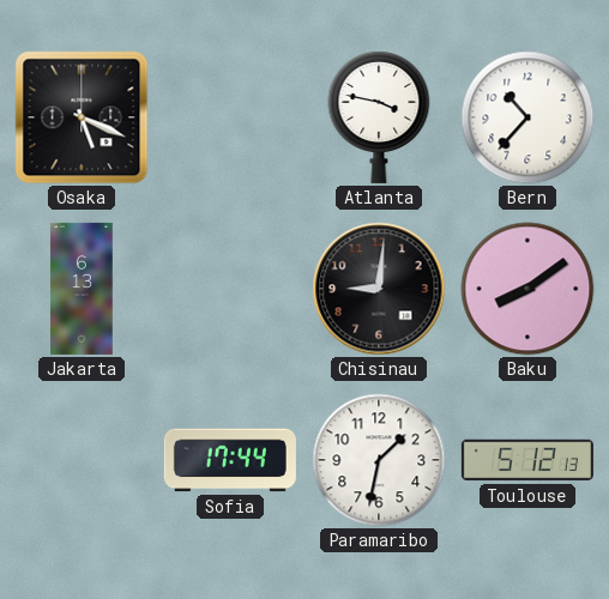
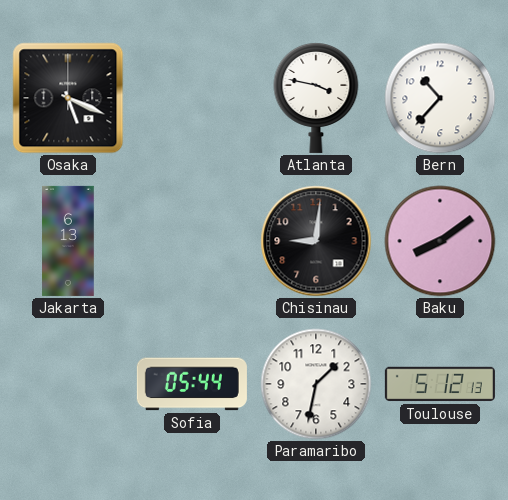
Sofia: 17:44 -> 05:44
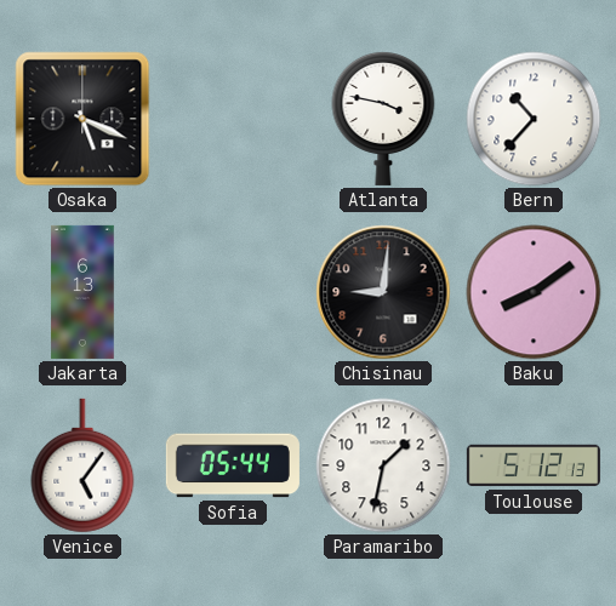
Venice: none -> 5:06
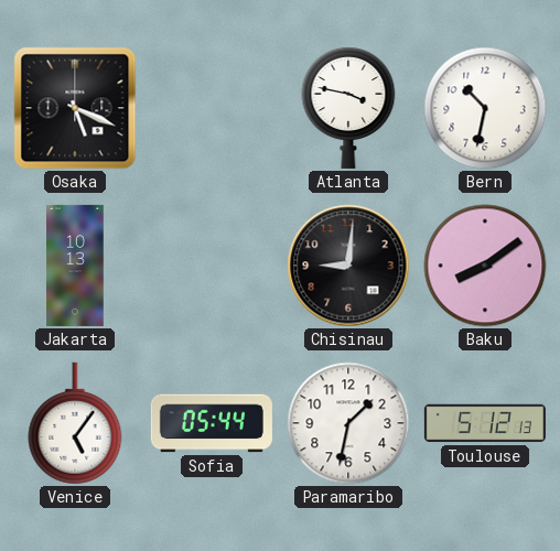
Bern: 10:37 -> 10:32
Jakarta: 6:13 -> 10:13
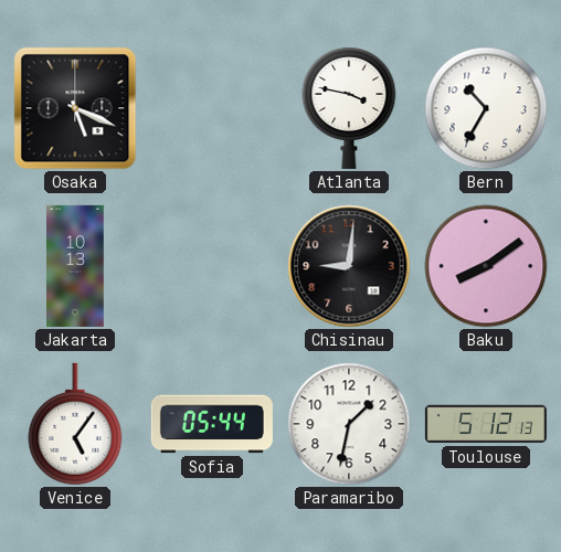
Bern: 10:32 -> 10:35
